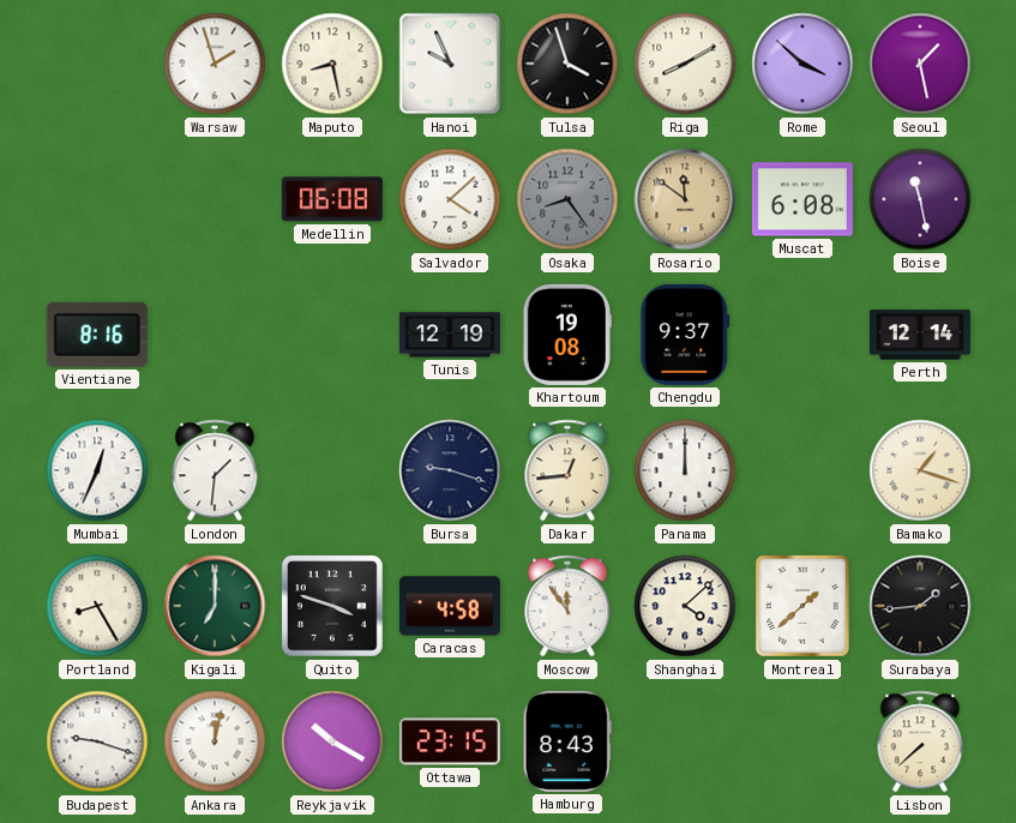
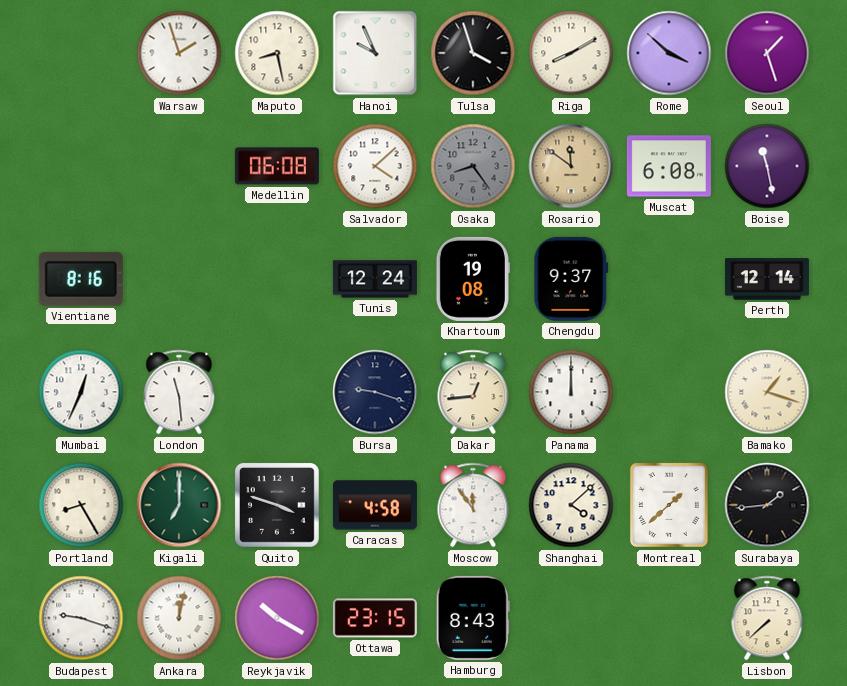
Seoul: 1:28 -> 1:27
Tunis: 12:19 -> 12:24
London: 1:31 -> 11:29
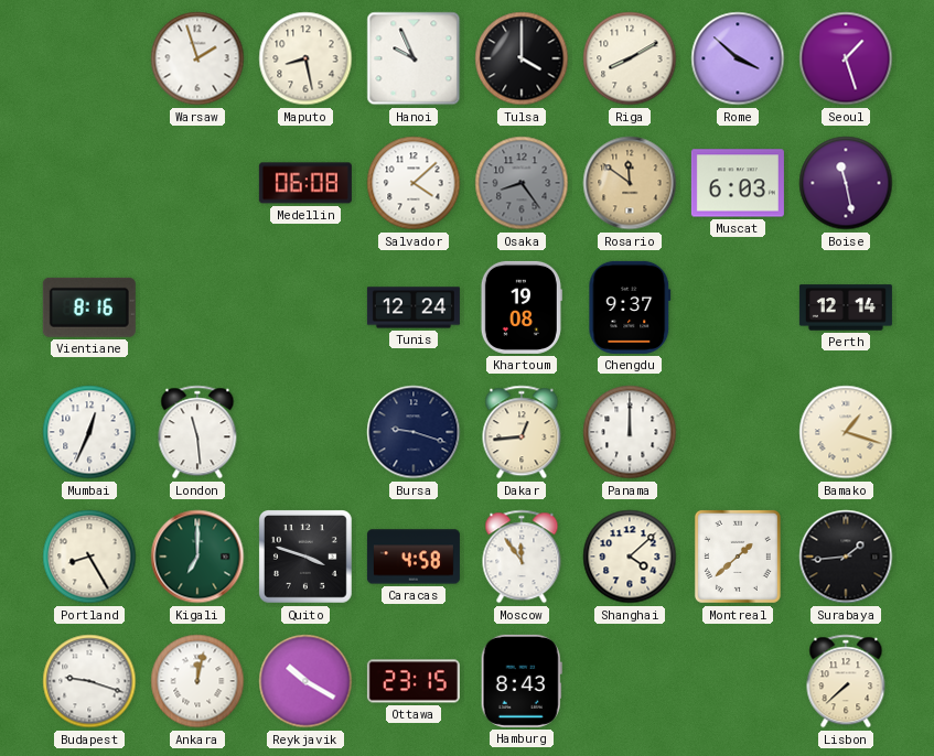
Tulsa: 3:57 -> 4:00
Muscat: 6:08 -> 6:03
